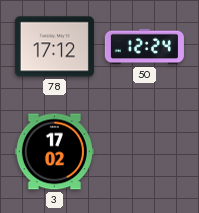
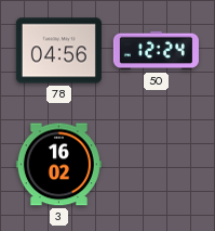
78: 17:12 -> 04:56
3: 17:02 -> 16:02
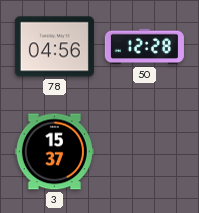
50: 12:24 -> 12:28
3: 16:02 -> 15:37
